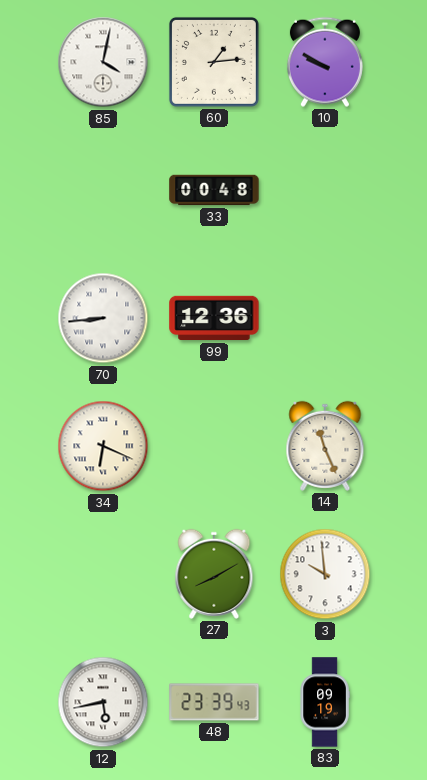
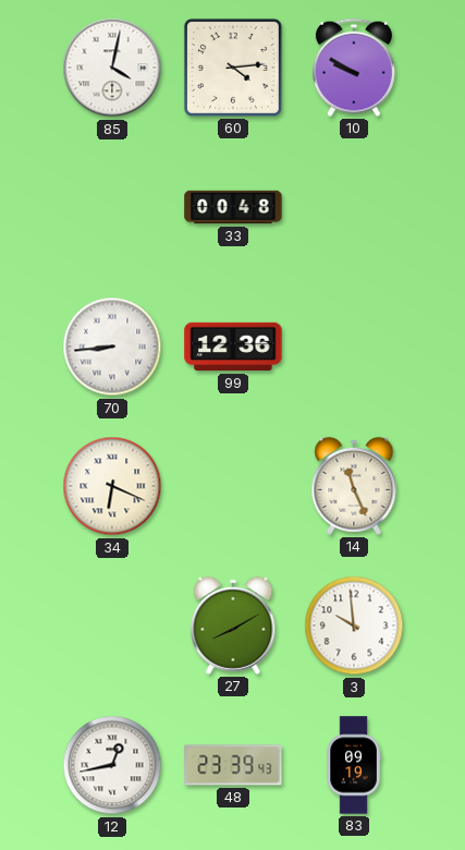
60: 1:14 -> 4:14
12: 5:43 -> 12:43
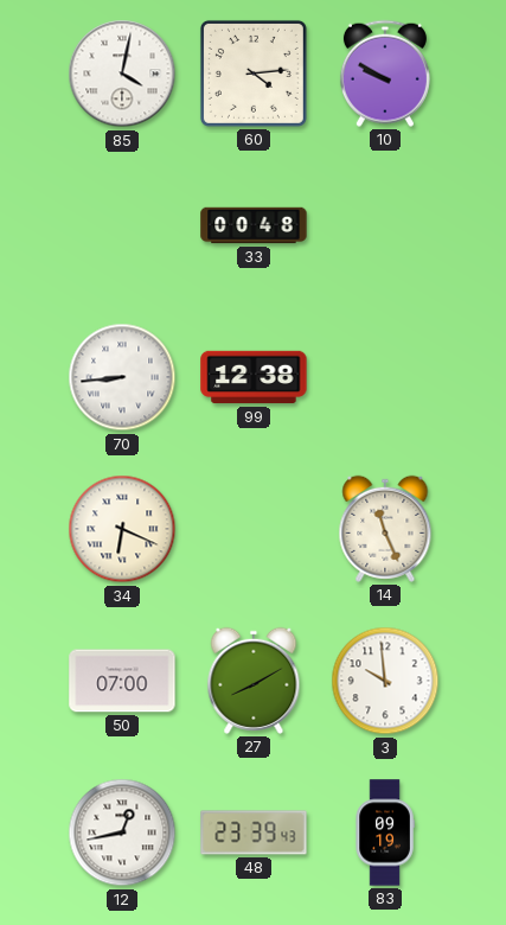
99: 12:36 -> 12:38
50: none -> 07:00
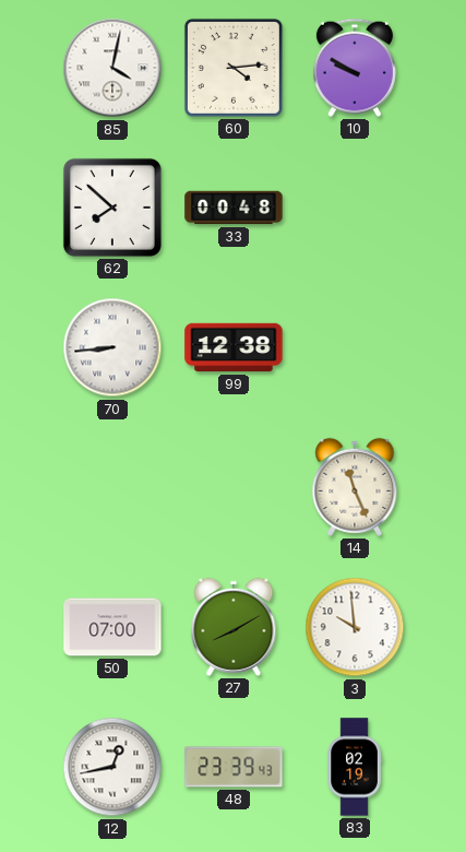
62: none -> 7:52
34: 6:19 -> none
83: 09:19 -> 02:19
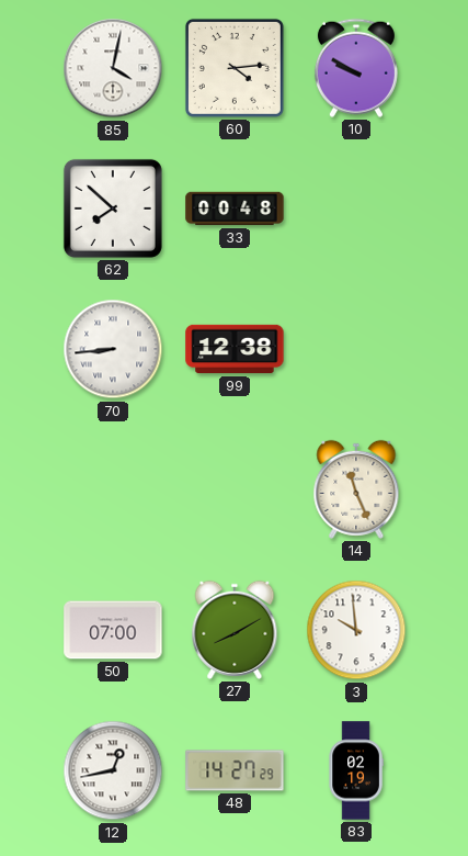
48: 23:39 -> 14:27
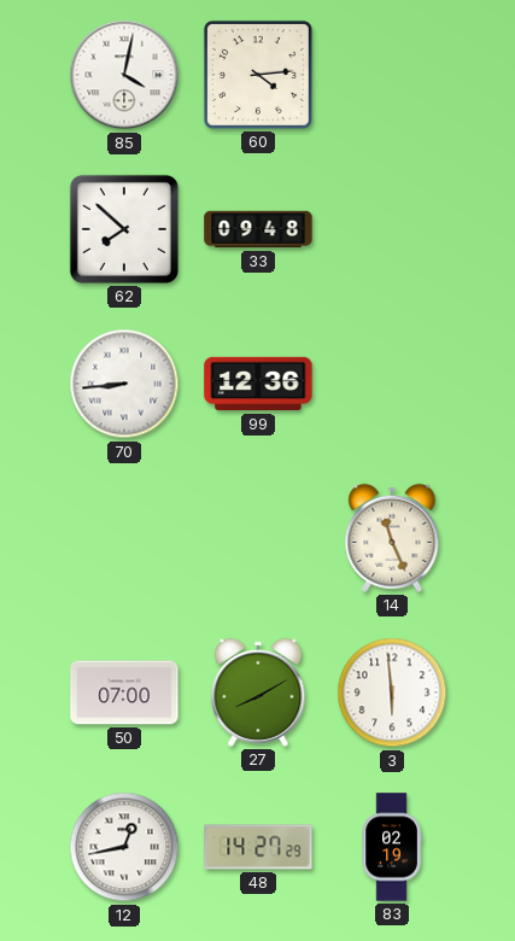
10: 9:50 -> none
33: 00:48 -> 09:48
99: 12:38 -> 12:36
3: 9:59 -> 5:59
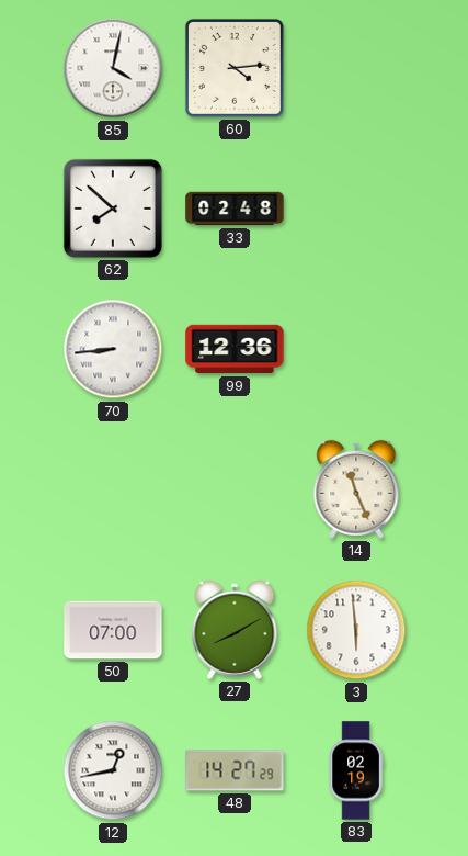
33: 09:48 -> 02:48
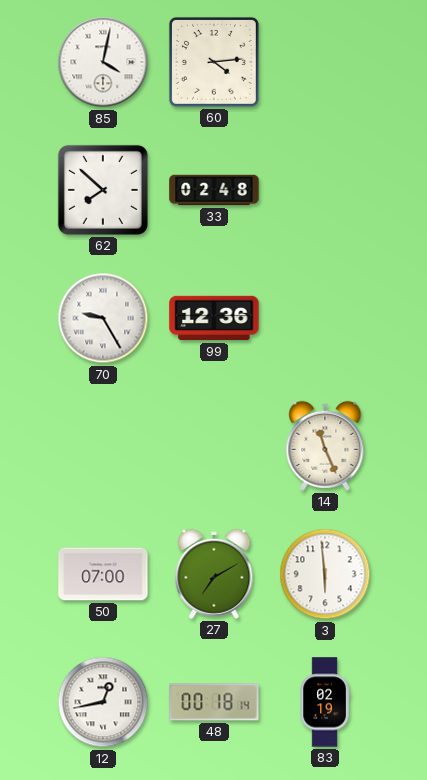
70: 8:44 -> 9:25
27: 8:10 -> 7:10
48: 14:27 -> 00:18
